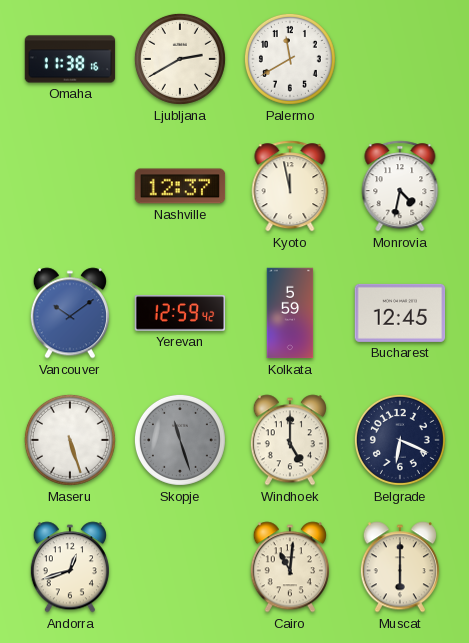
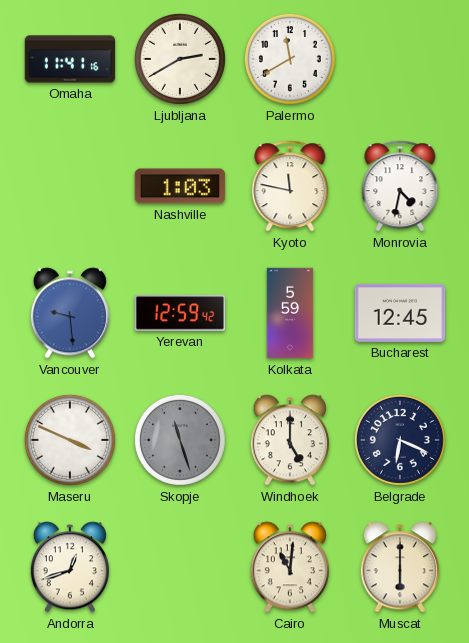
Omaha: 11:38 -> 11:41
Nashville: 12:37 -> 1:03
Kyoto: 11:58 -> 11:47
Vancouver: 10:09 -> 9:29
Maseru: 5:27 -> 3:49
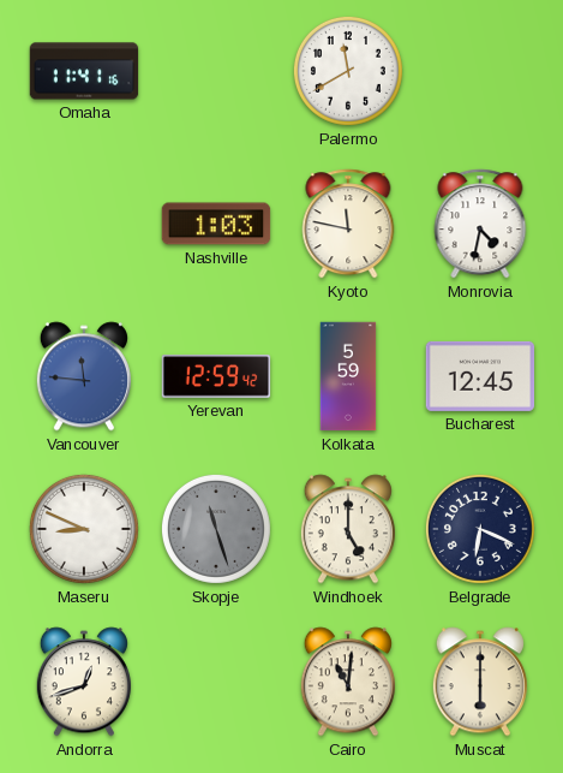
Ljubljana: 2:40 -> none
Vancouver: 9:29 -> 11:46
Maseru: 3:49 -> 8:49
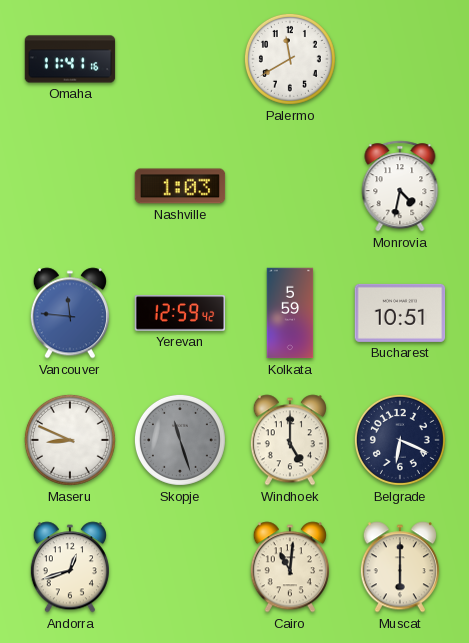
Kyoto: 11:47 -> none
Bucharest: 12:45 -> 10:51
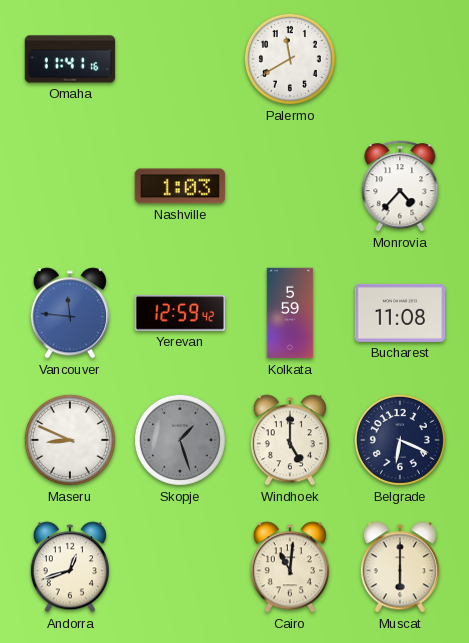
Monrovia: 4:32 -> 4:37
Bucharest: 10:51 -> 11:08
Skopje: 11:27 -> 1:27
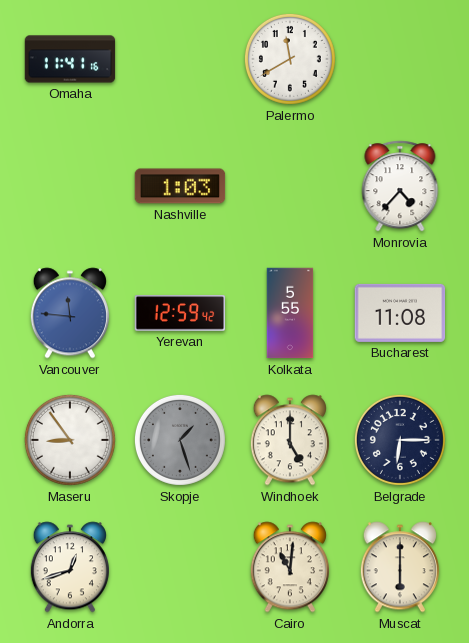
Kolkata: 5:59 -> 5:55
Maseru: 8:49 -> 8:54
Belgrade: 6:19 -> 6:15
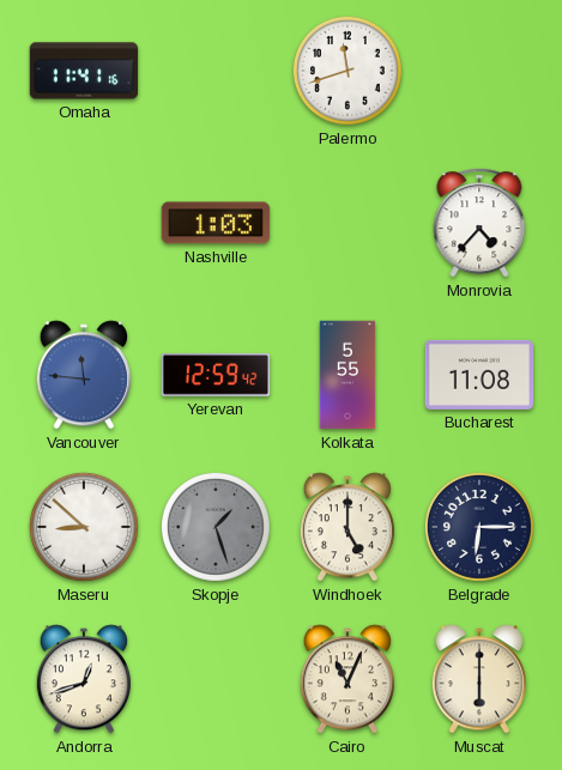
Palermo: 11:40 -> 11:42
Maseru: 8:54 -> 8:52
Cairo: 11:01 -> 11:04
